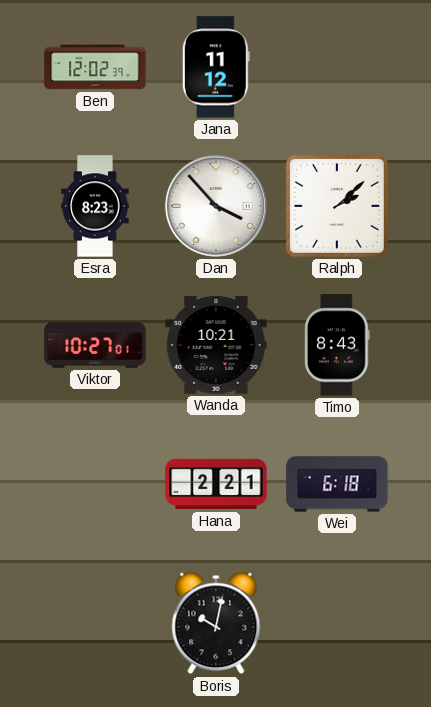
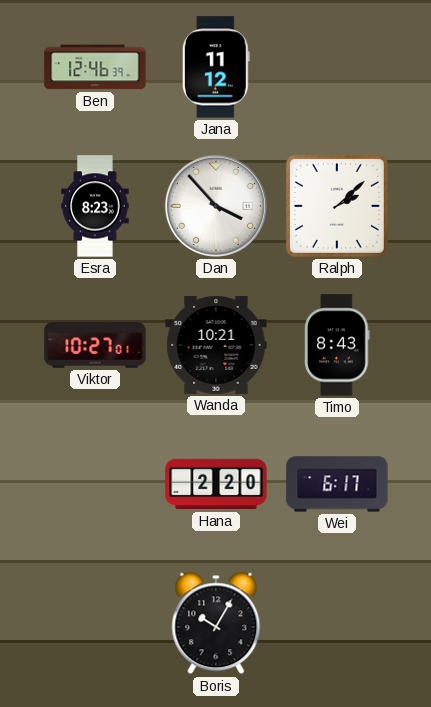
Ben: 12:02 -> 12:46
Hana: 2:21 -> 2:20
Wei: 6:18 -> 6:17
Boris: 10:02 -> 10:05
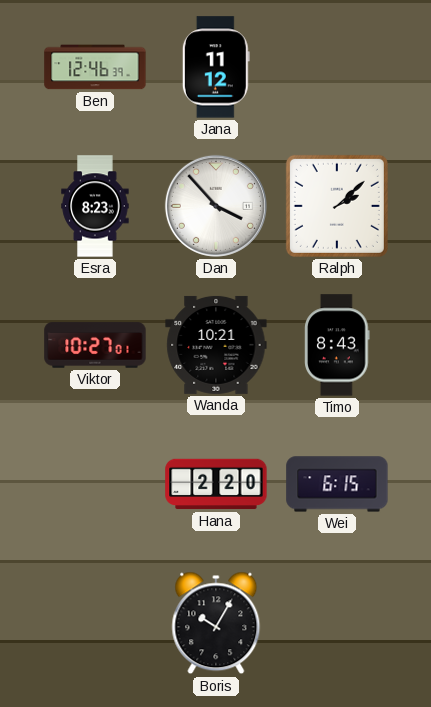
Wei: 6:17 -> 6:15
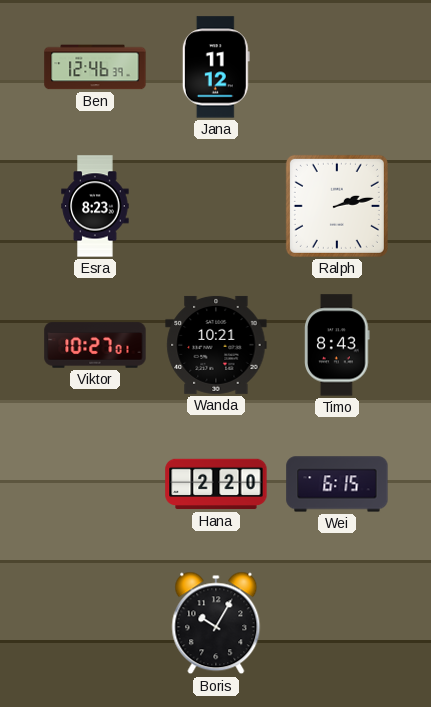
Dan: 3:53 -> none
Ralph: 2:08 -> 2:13
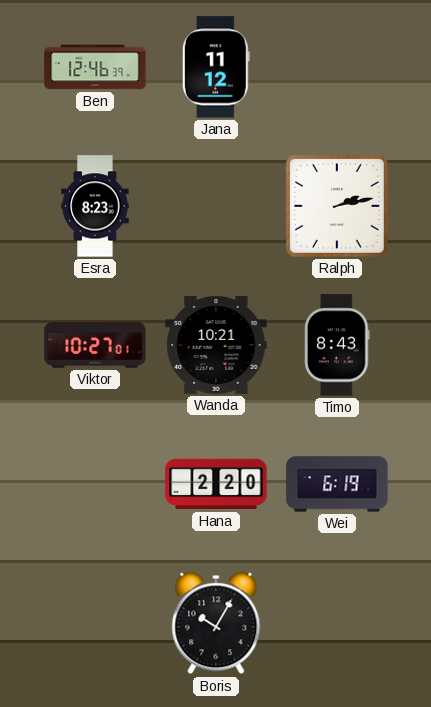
Wei: 6:15 -> 6:19
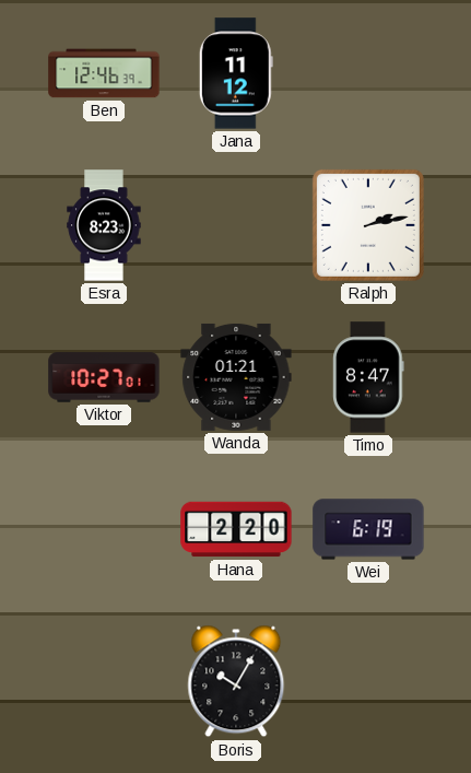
Wanda: 10:21 -> 01:21
Timo: 8:43 -> 8:47
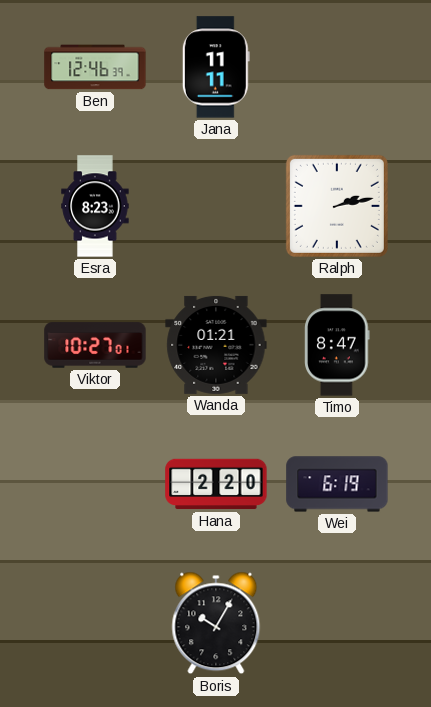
Jana: 11:12 -> 11:11
